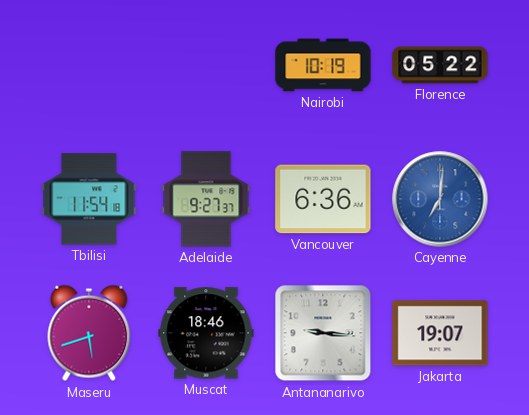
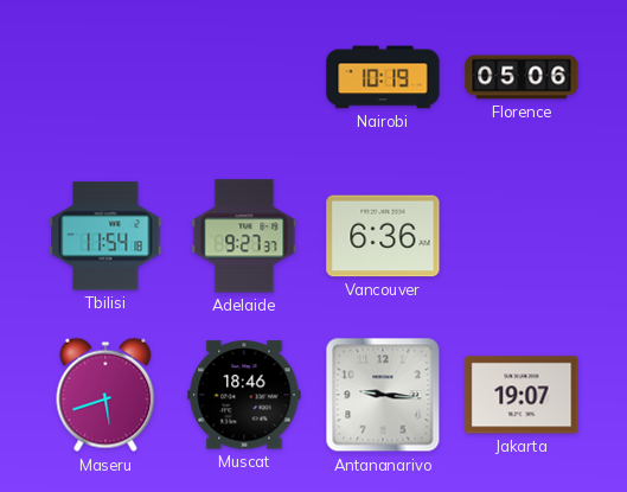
Florence: 05:22 -> 05:06
Cayenne: 7:01 -> none
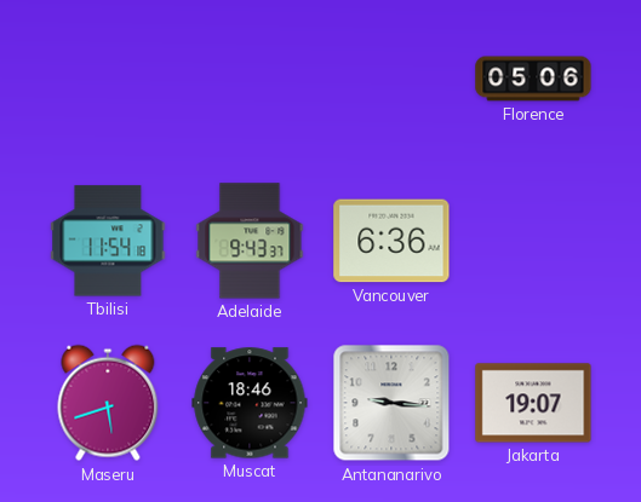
Nairobi: 10:19 -> none
Adelaide: 9:27 -> 9:43
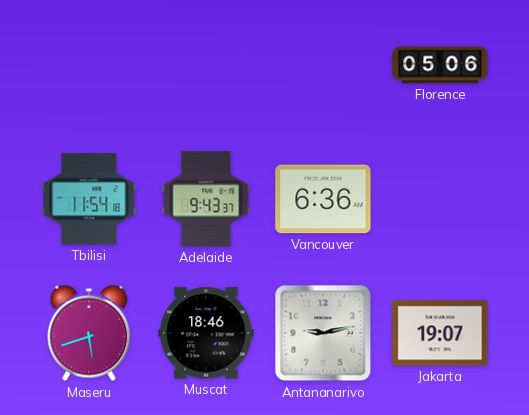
Antananarivo: 9:16 -> 9:13
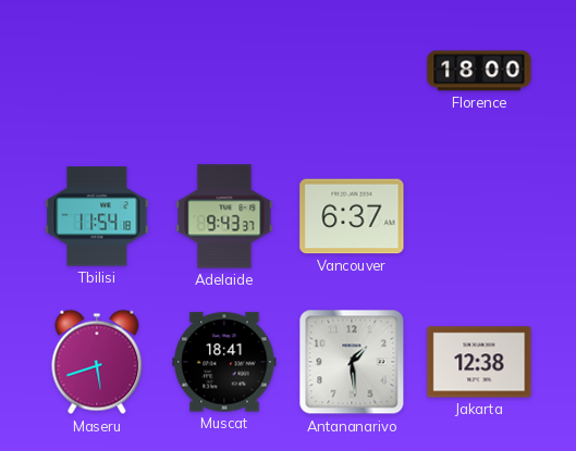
Florence: 05:06 -> 18:00
Vancouver: 6:36 -> 6:37
Muscat: 18:46 -> 18:41
Antananarivo: 9:13 -> 1:29
Jakarta: 19:07 -> 12:38
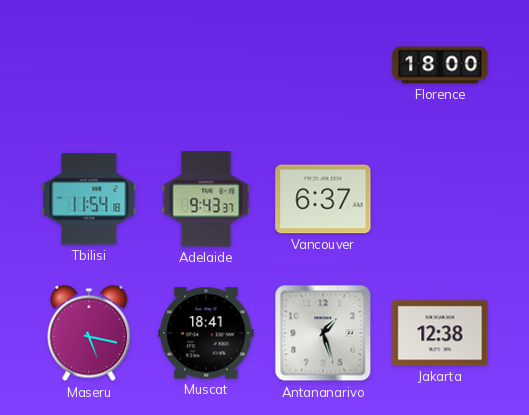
Maseru: 5:42 -> 5:17
Antananarivo: 1:29 -> 1:27
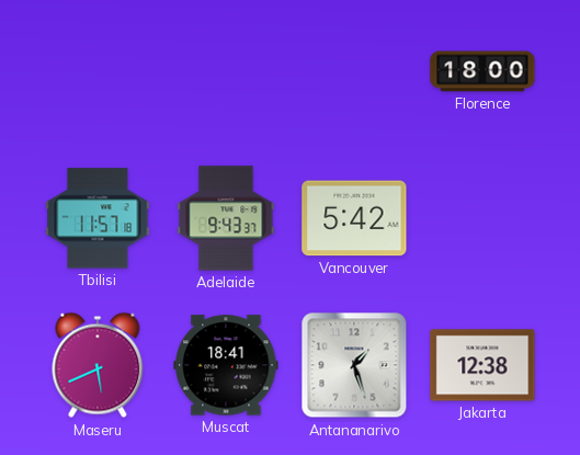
Tbilisi: 11:54 -> 11:57
Vancouver: 6:37 -> 5:42
Maseru: 5:17 -> 5:41
